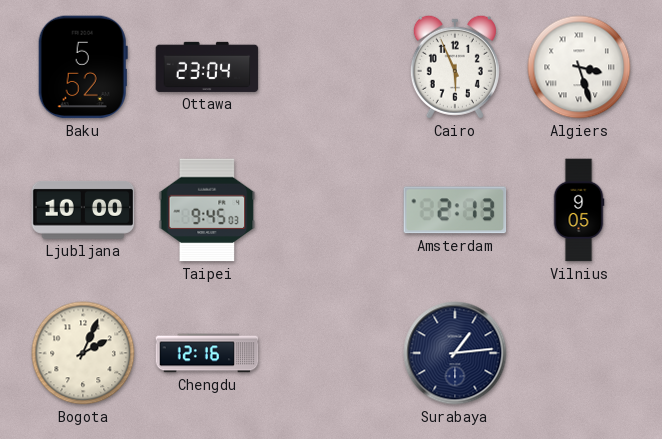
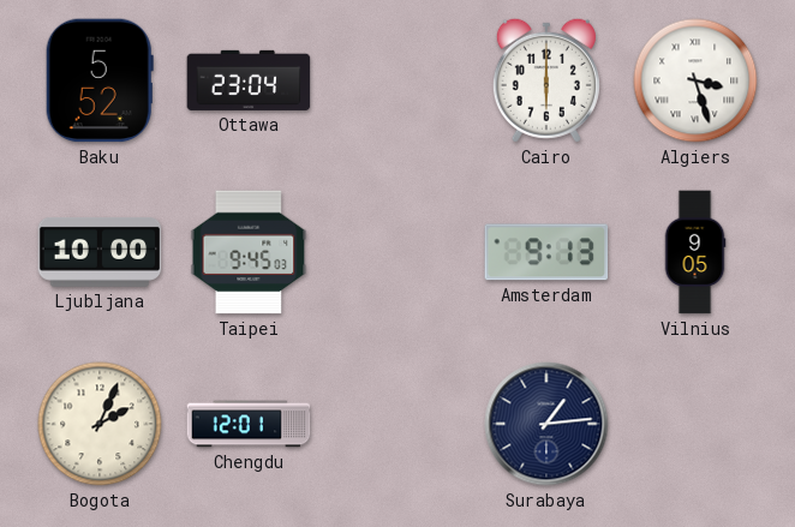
Cairo: 5:56 -> 6:00
Amsterdam: 2:13 -> 9:13
Chengdu: 12:16 -> 12:01
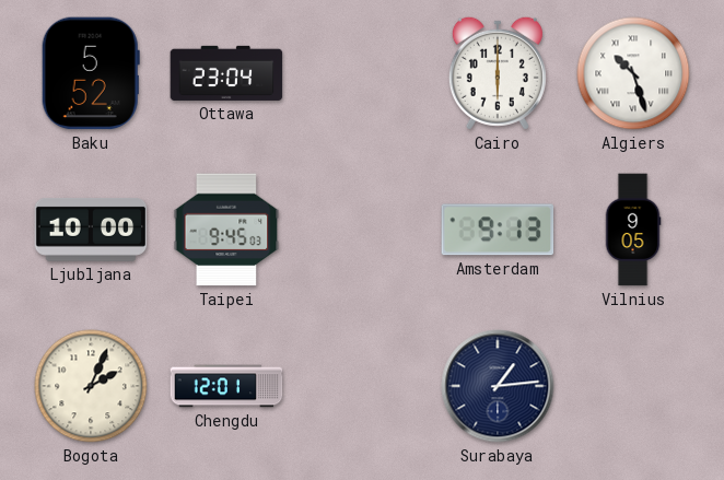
Algiers: 3:27 -> 10:27
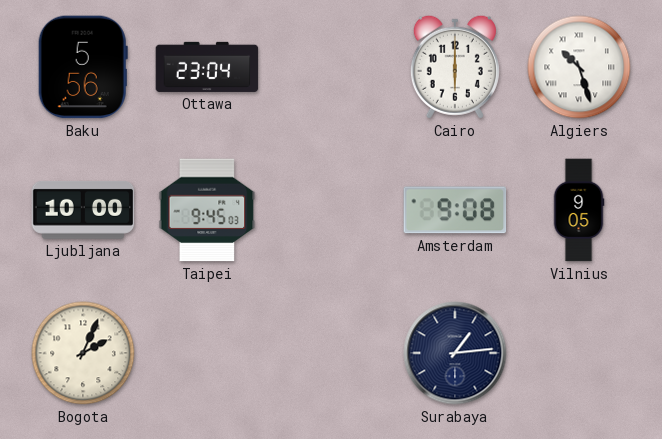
Baku: 5:52 -> 5:56
Amsterdam: 9:13 -> 9:08
Chengdu: 12:01 -> none
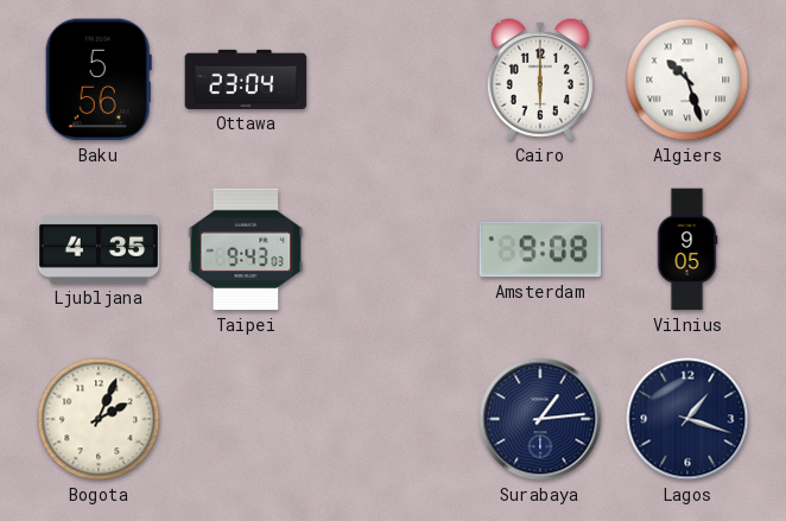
Ljubljana: 10:00 -> 4:35
Taipei: 9:45 -> 9:43
Lagos: none -> 1:18
